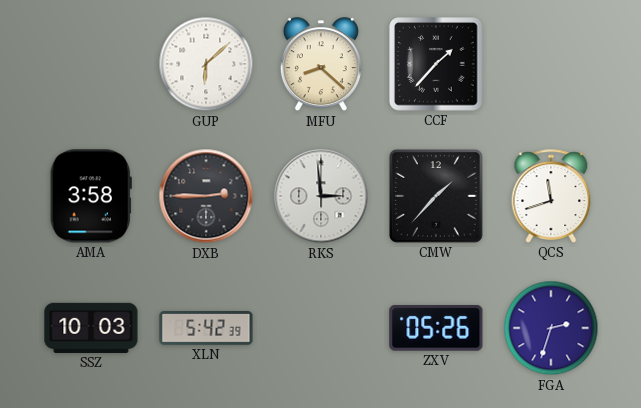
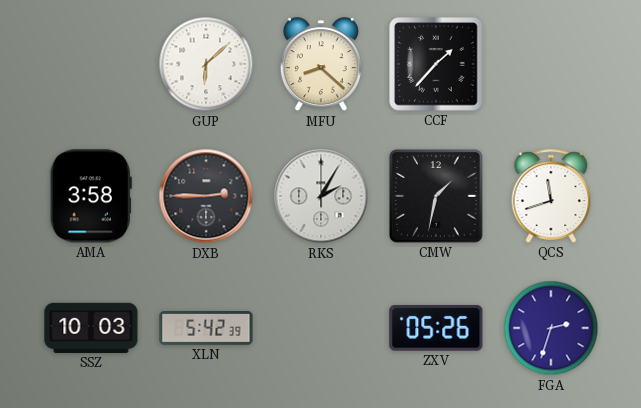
RKS: 2:59 -> 2:05
CMW: 1:37 -> 1:32
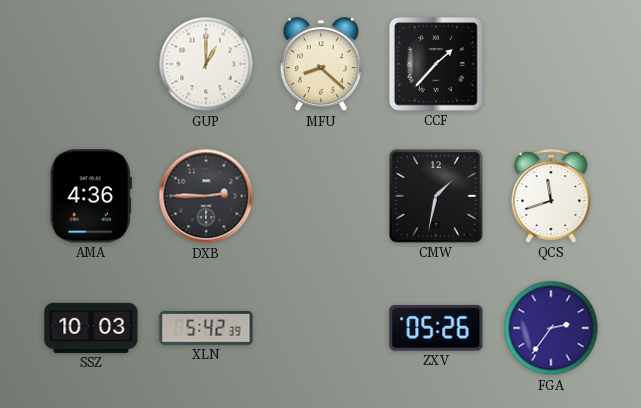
GUP: 6:08 -> 1:00
AMA: 3:58 -> 4:36
RKS: 2:05 -> none
FGA: 2:33 -> 2:36
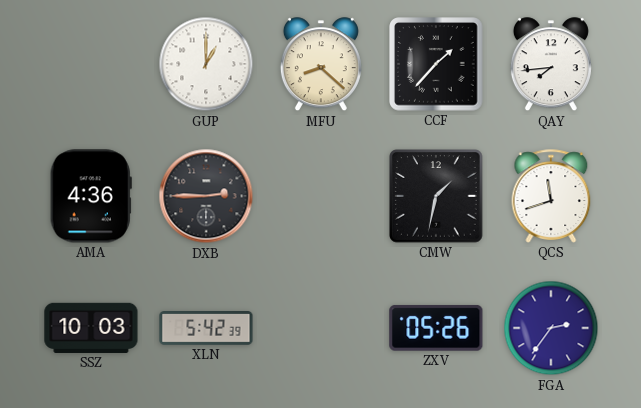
QAY: none -> 7:44
